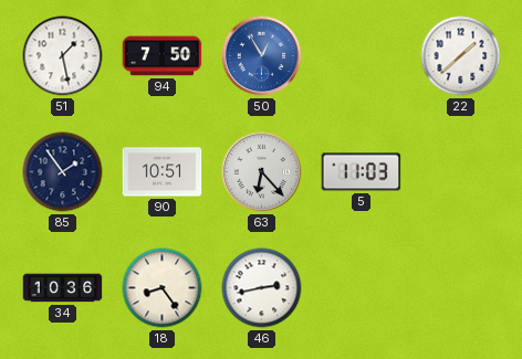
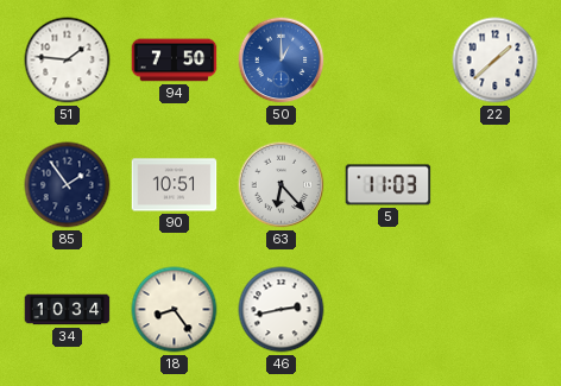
51: 1:28 -> 1:46
50: 12:55 -> 1:00
34: 10:36 -> 10:34
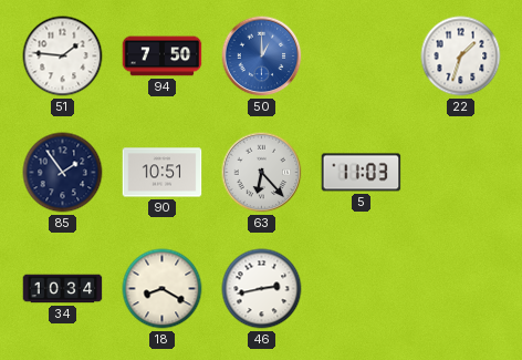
22: 1:38 -> 1:33
18: 8:24 -> 8:20
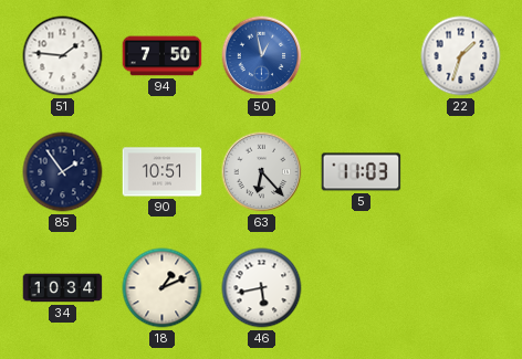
50: 1:00 -> 12:58
18: 8:20 -> 1:11
46: 2:43 -> 5:43
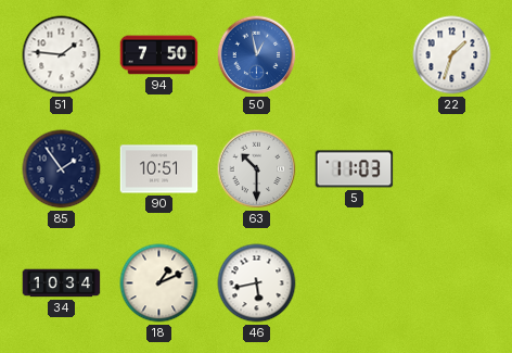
63: 6:23 -> 10:30
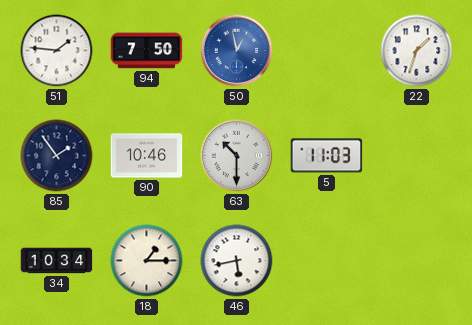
90: 10:51 -> 10:46
18: 1:11 -> 1:15
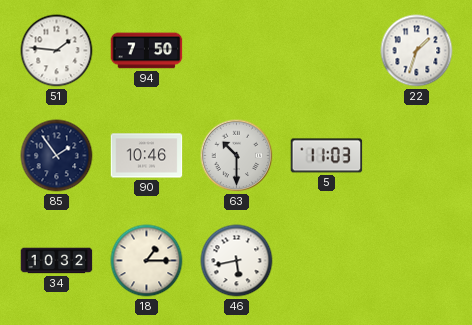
50: 12:58 -> none
34: 10:34 -> 10:32
